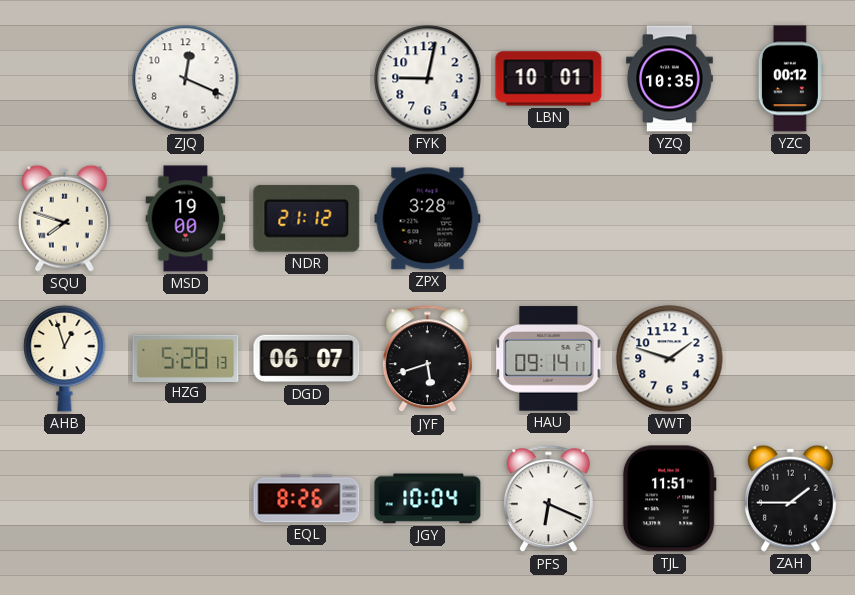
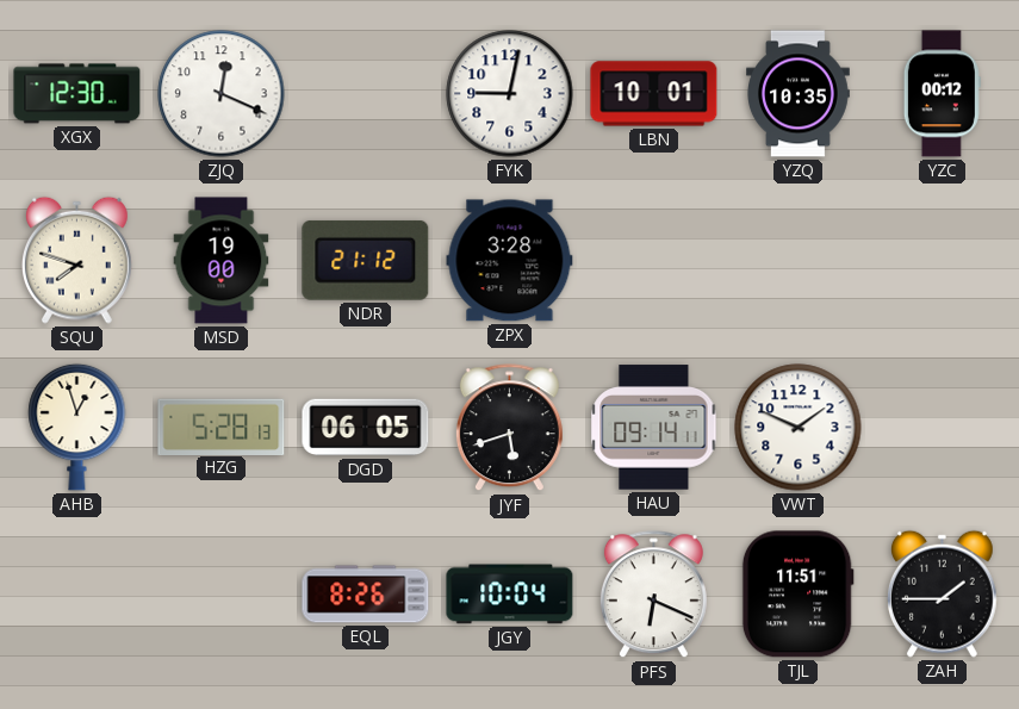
XGX: none -> 12:30
DGD: 06:07 -> 06:05
VWT: 1:48 -> 1:49
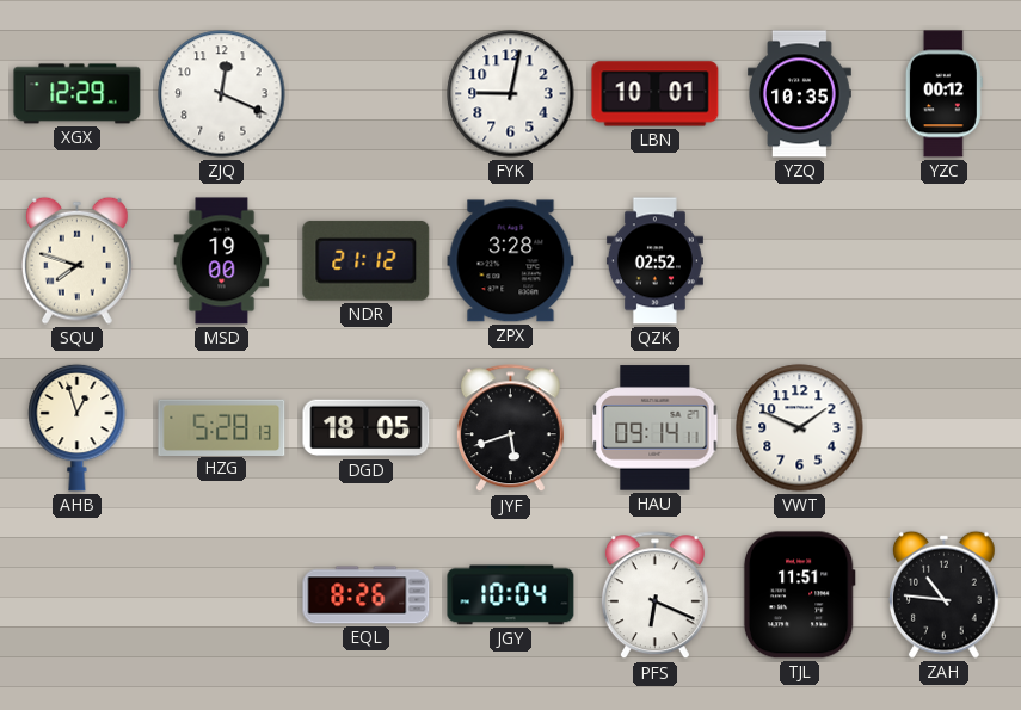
XGX: 12:30 -> 12:29
QZK: none -> 02:52
DGD: 06:05 -> 18:05
ZAH: 1:45 -> 10:46
